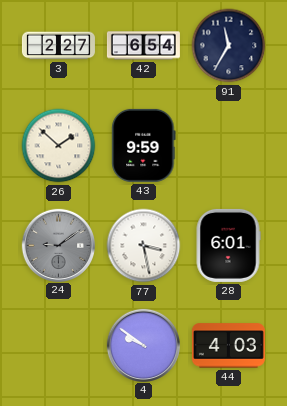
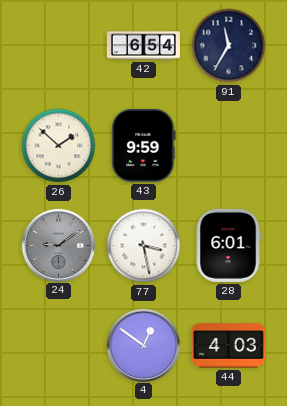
3: 2:27 -> none
4: 9:51 -> 12:51
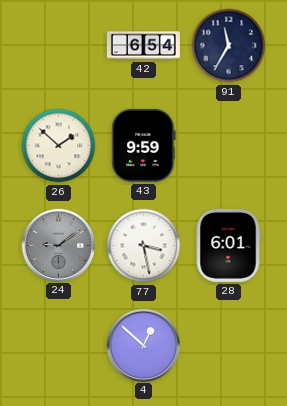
4: 12:51 -> 12:52
44: 4:03 -> none
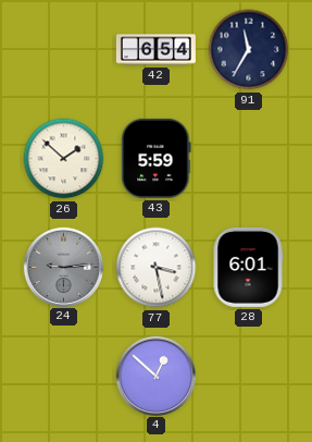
43: 9:59 -> 5:59
24: 9:09 -> 9:14
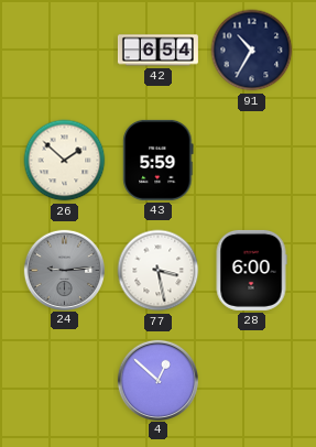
91: 11:35 -> 10:35
28: 6:01 -> 6:00
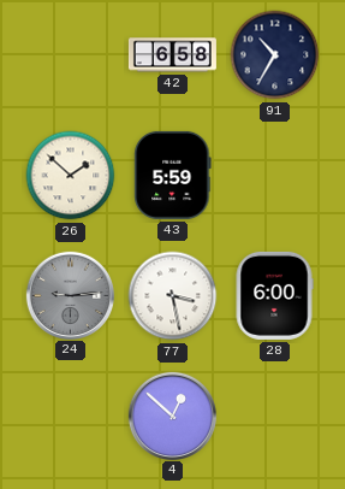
42: 6:54 -> 6:58
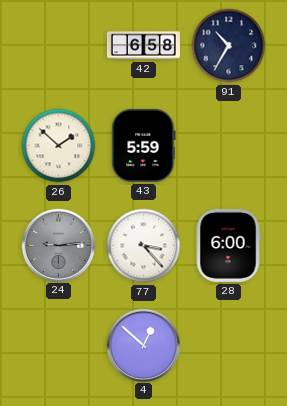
77: 3:28 -> 3:23
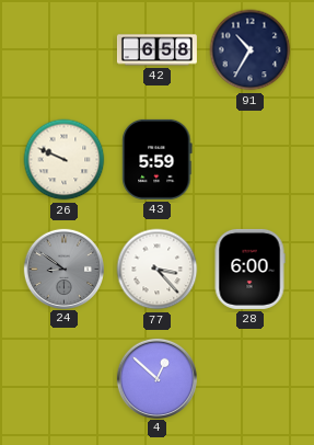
26: 1:52 -> 9:49
24: 9:14 -> 8:51
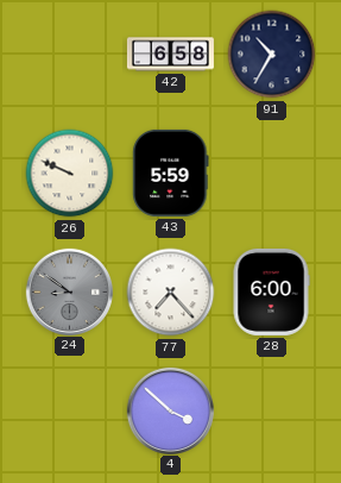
77: 3:23 -> 7:23
4: 12:52 -> 3:52
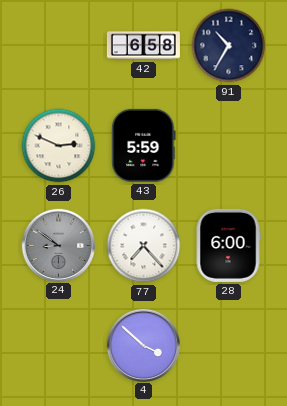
26: 9:49 -> 2:49
